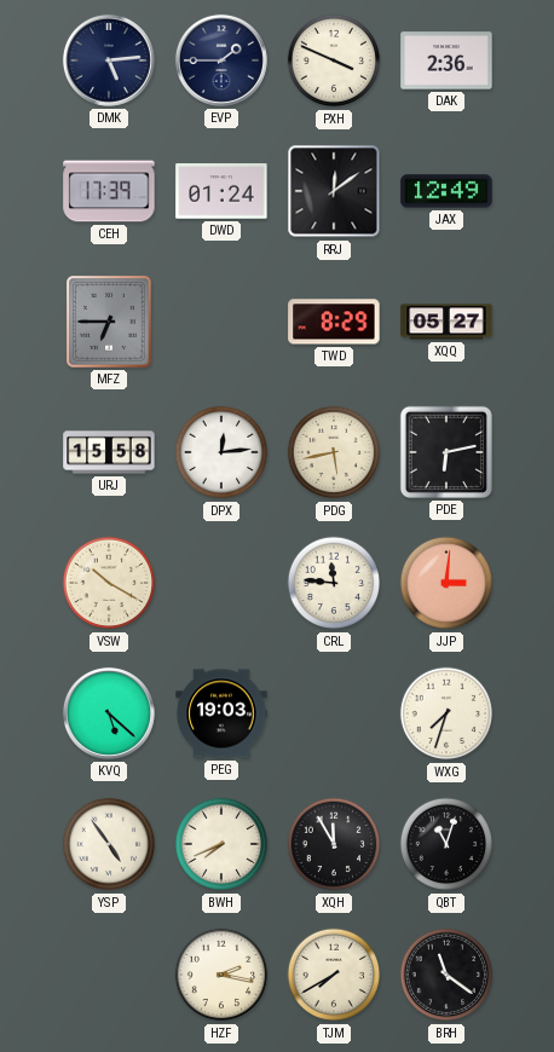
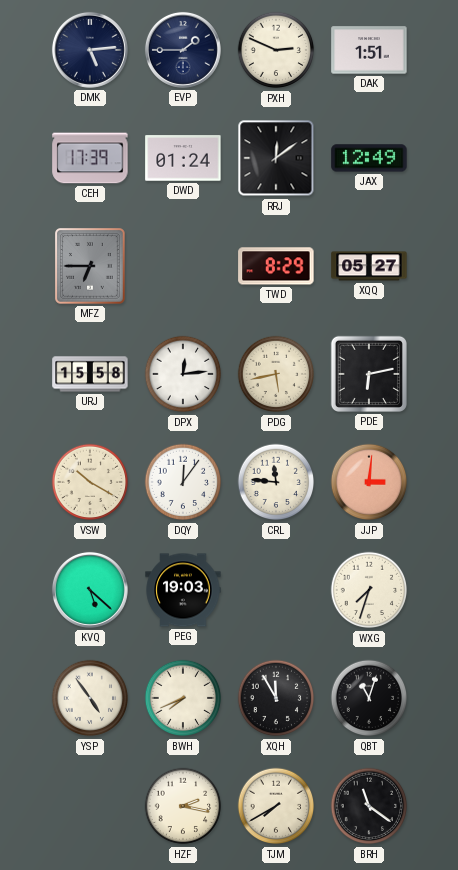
PXH: 3:49 -> 2:49
DAK: 2:36 -> 1:51
DQY: none -> 12:06
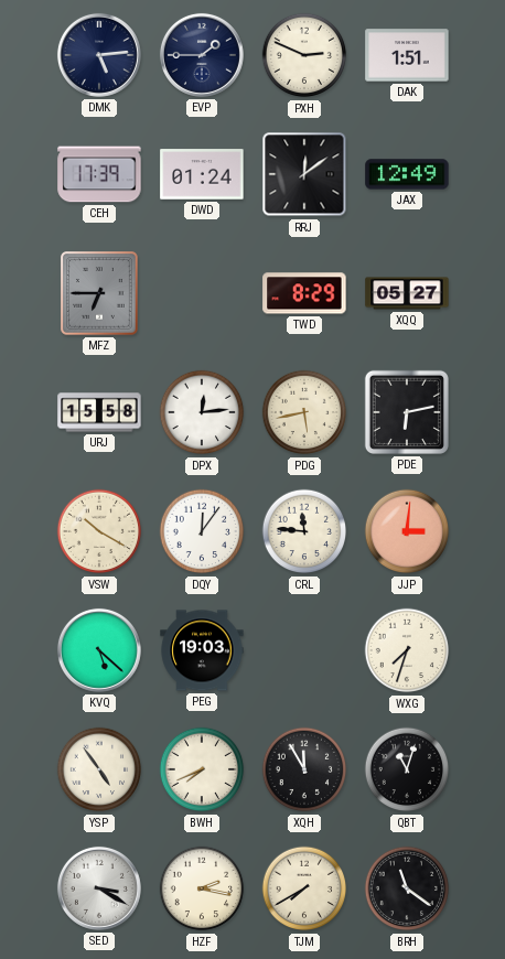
SED: none -> 3:20
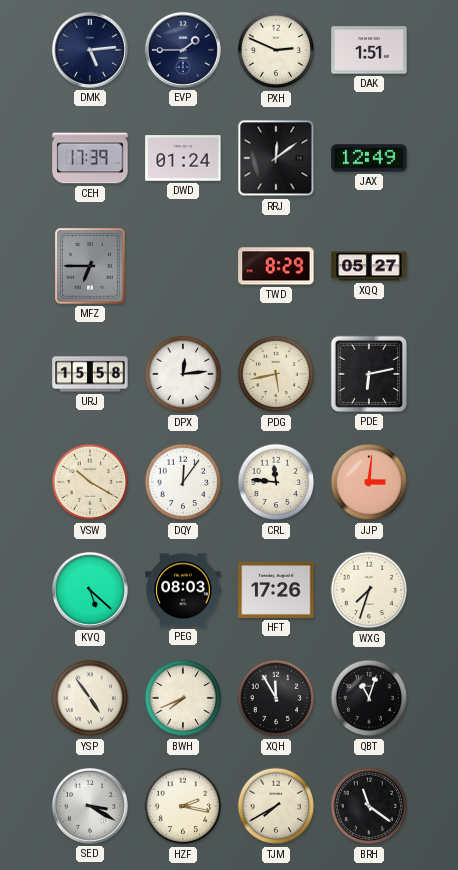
PEG: 19:03 -> 08:03
HFT: none -> 17:26
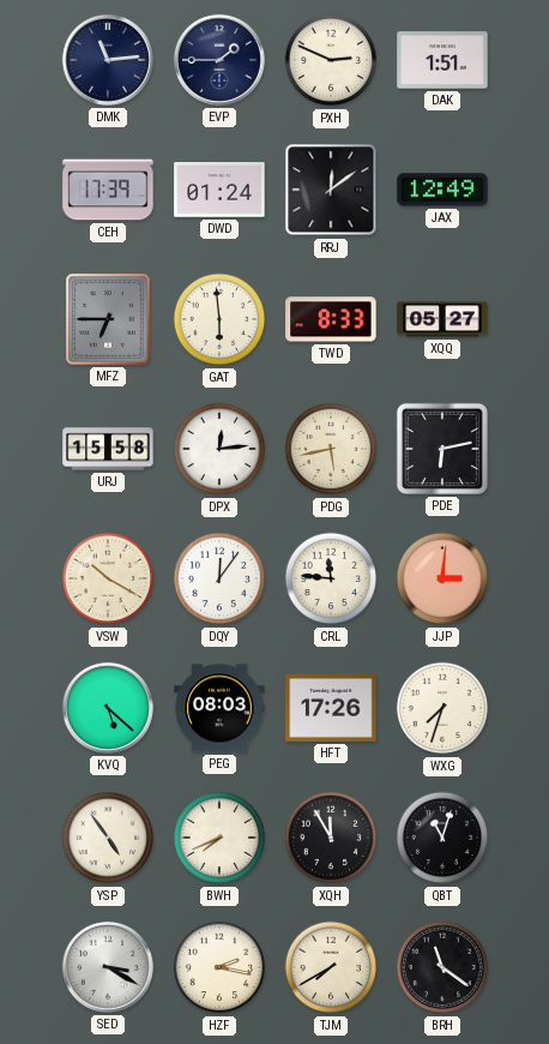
DMK: 5:14 -> 11:14
GAT: none -> 5:59
TWD: 8:29 -> 8:33
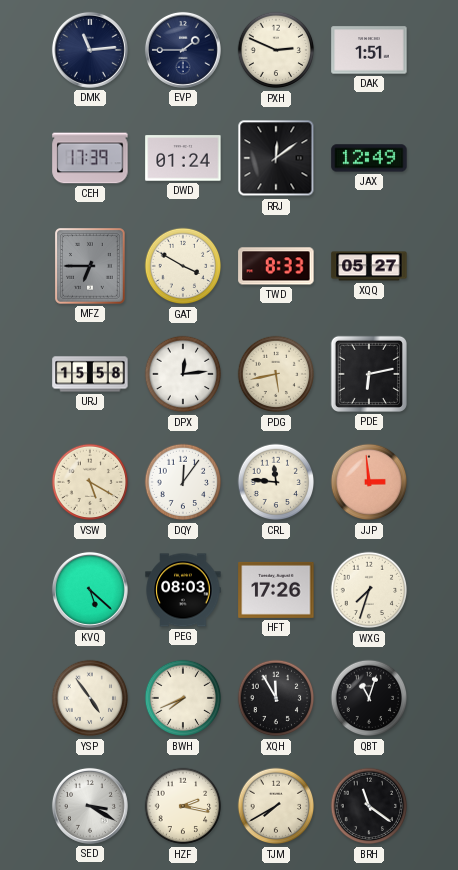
GAT: 5:59 -> 3:50
VSW: 10:20 -> 5:20
JJP: 3:01 -> 2:59
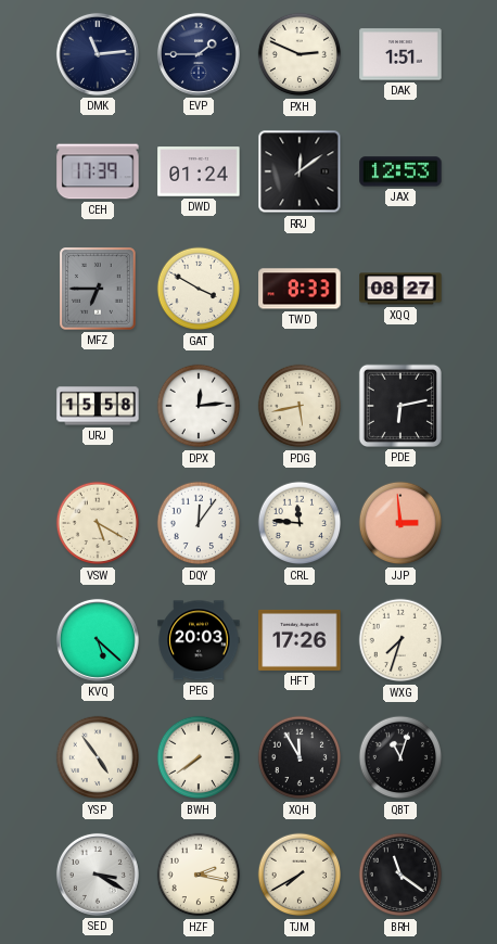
JAX: 12:49 -> 12:53
XQQ: 05:27 -> 08:27
PEG: 08:03 -> 20:03
BWH: 7:41 -> 7:39
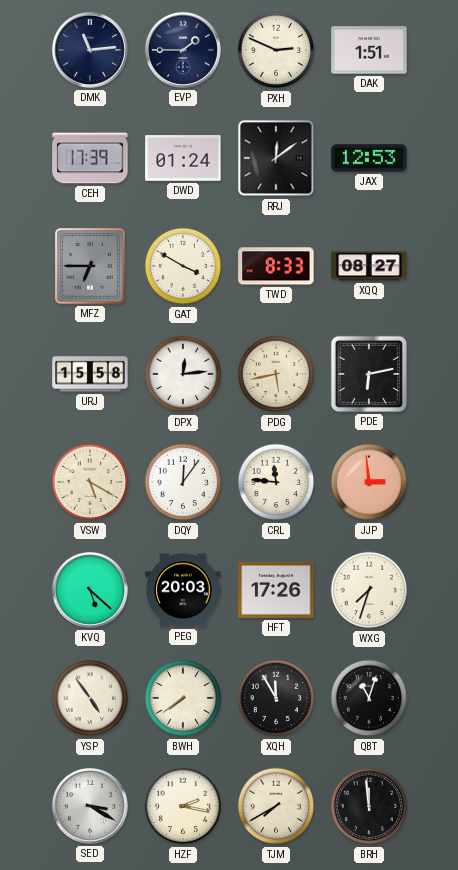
BRH: 11:21 -> 11:59
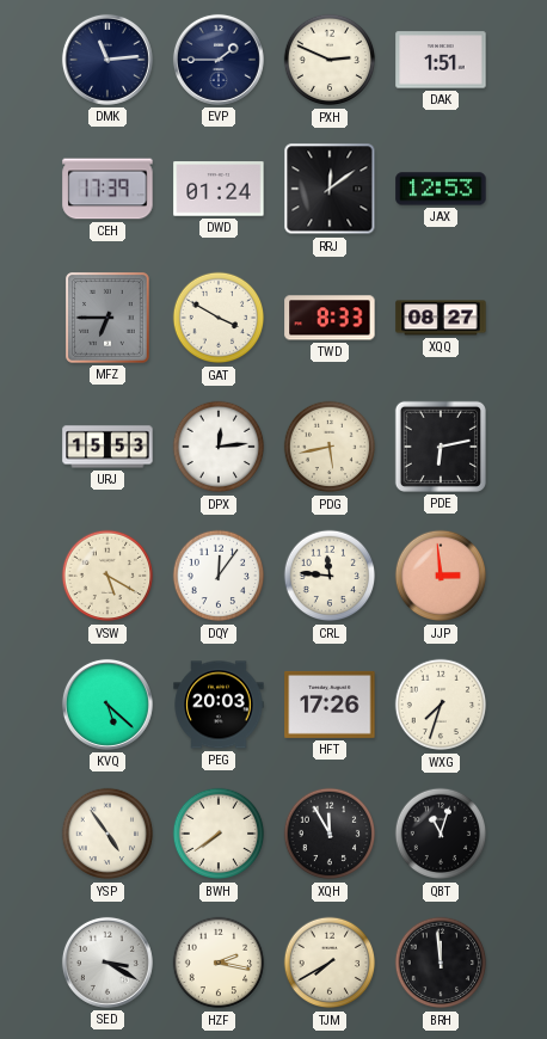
URJ: 15:58 -> 15:53
